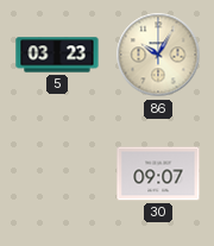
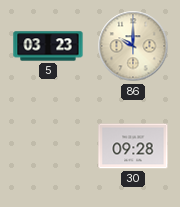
86: 10:05 -> 10:00
30: 09:07 -> 09:28
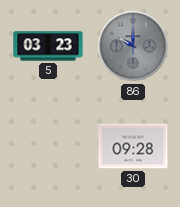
86 dial: cream -> grey
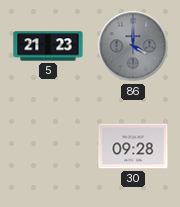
5: 03:23 -> 21:23
86: 10:00 -> 4:00
